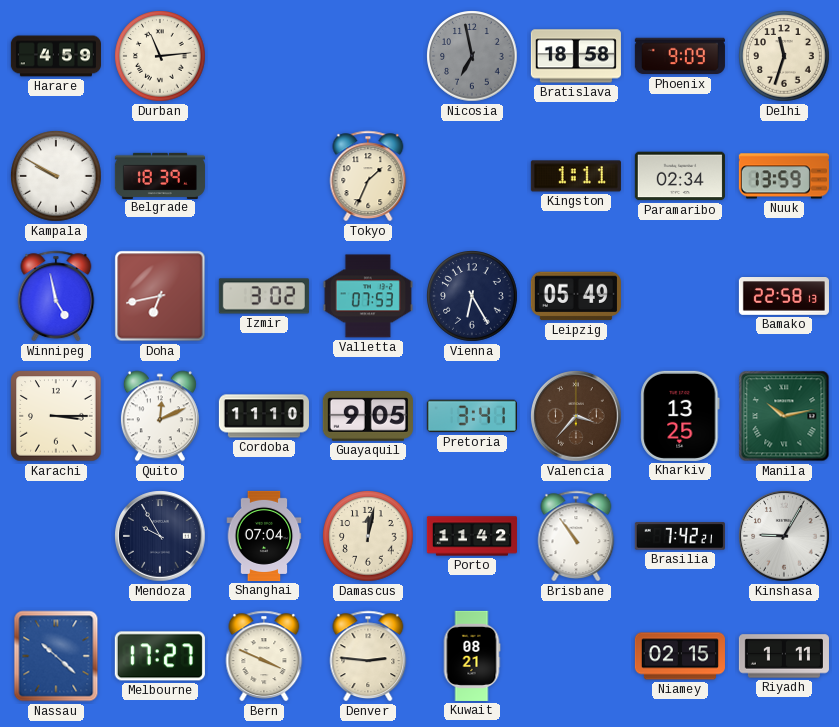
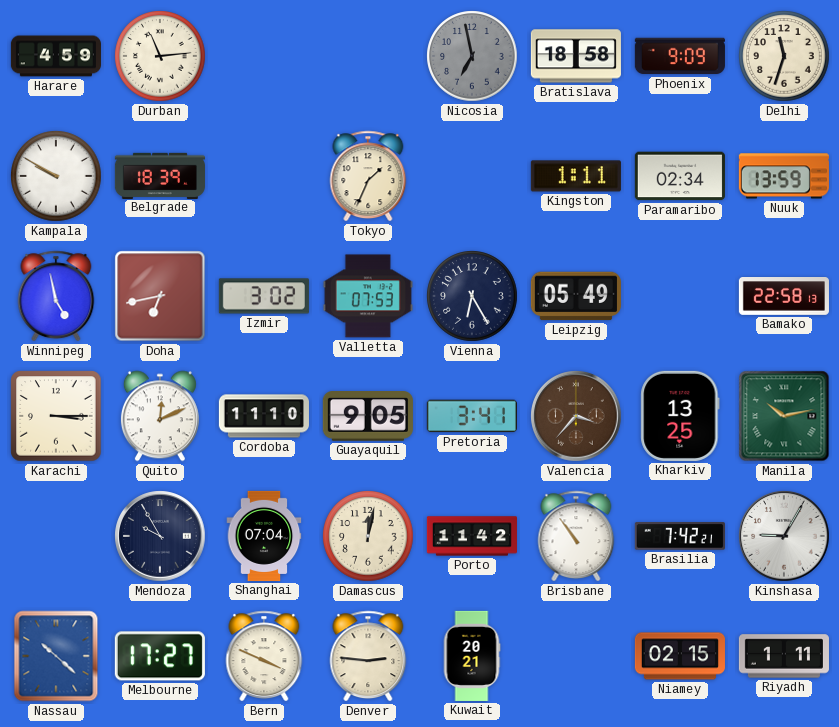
Kuwait: 08:21 -> 20:21
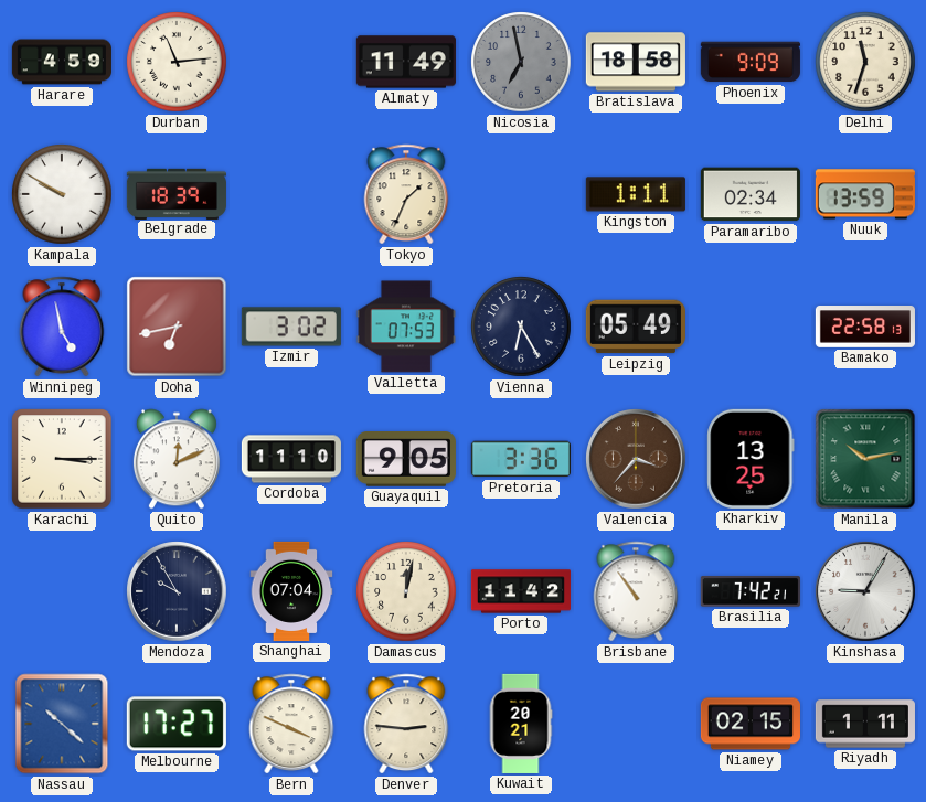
Almaty: none -> 11:49
Pretoria: 3:41 -> 3:36
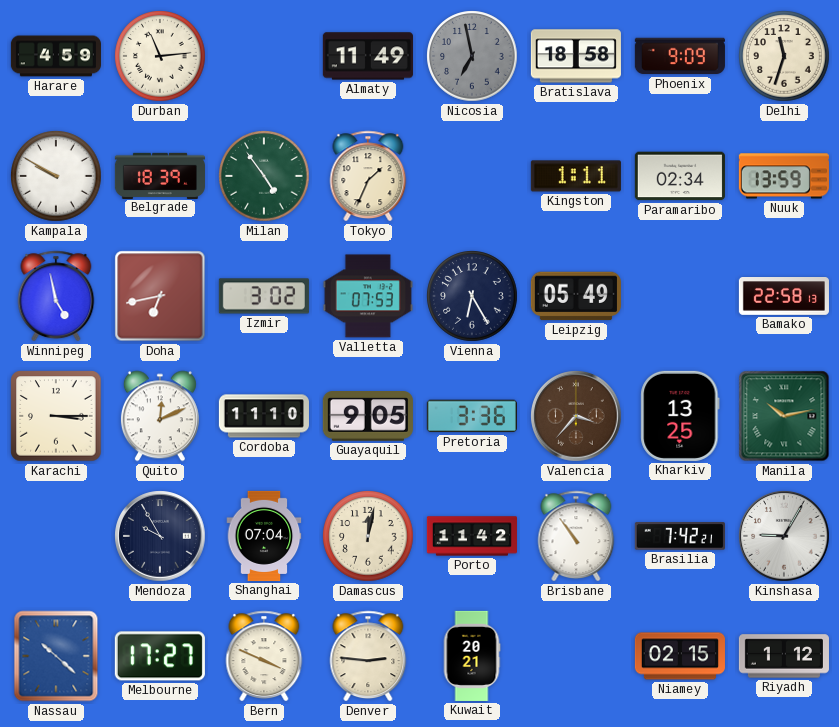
Milan: none -> 4:54
Riyadh: 1:11 -> 1:12
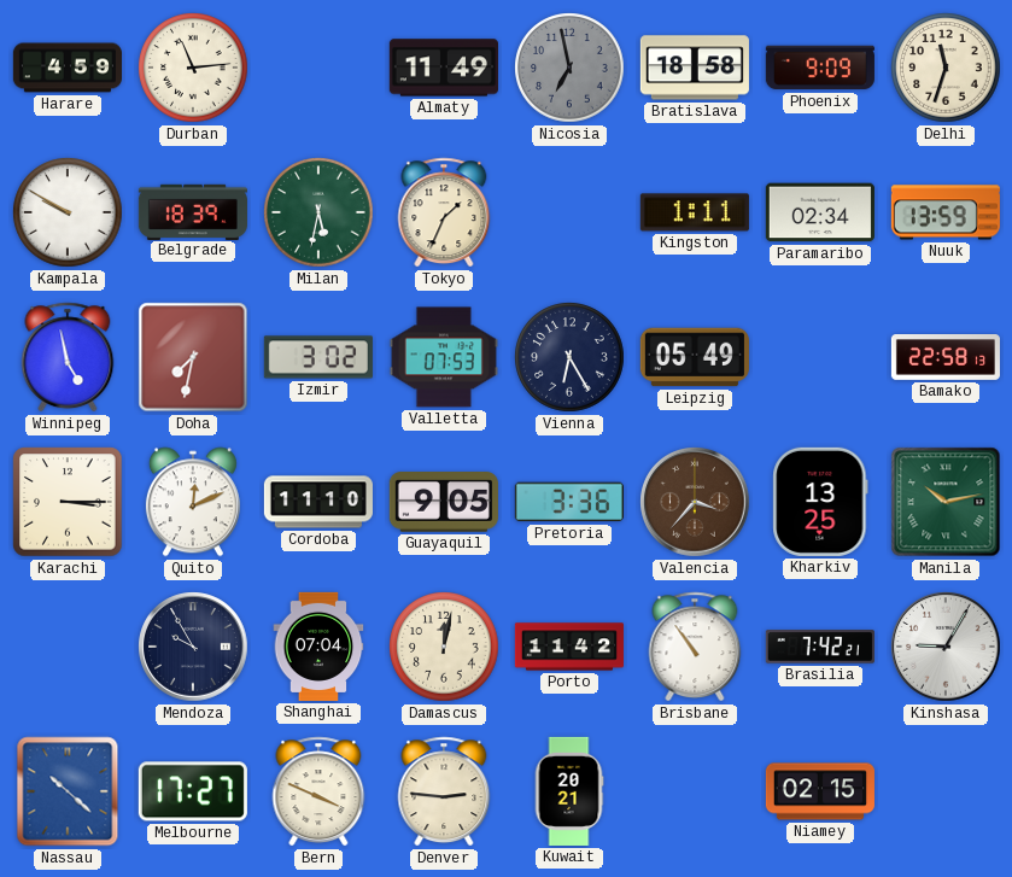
Milan: 4:54 -> 5:32
Doha: 6:43 -> 7:32
Riyadh: 1:12 -> none
